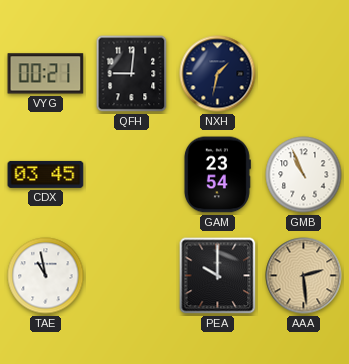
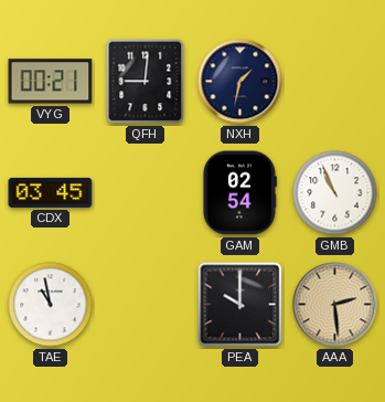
GAM: 23:54 -> 02:54
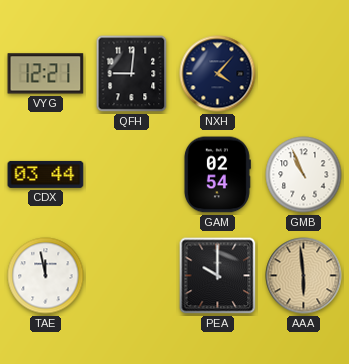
VYG: 00:21 -> 12:21
NXH: 1:32 -> 4:07
CDX: 03:45 -> 03:44
TAE: 10:58 -> 11:58
AAA: 2:29 -> 5:59
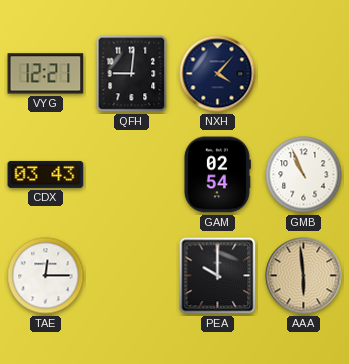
CDX: 03:44 -> 03:43
TAE: 11:58 -> 12:15
